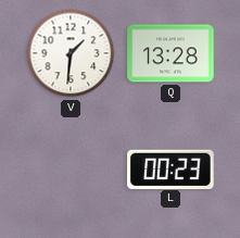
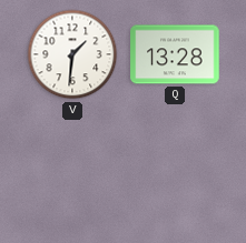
L: 00:23 -> none
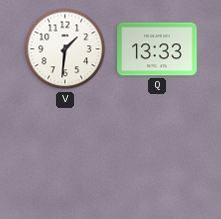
Q: 13:28 -> 13:33
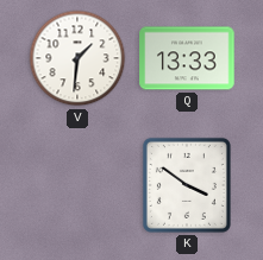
K: none -> 3:51
